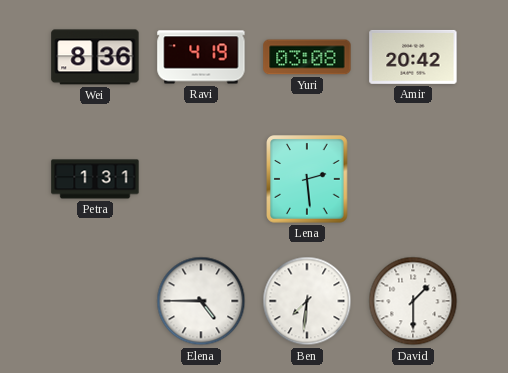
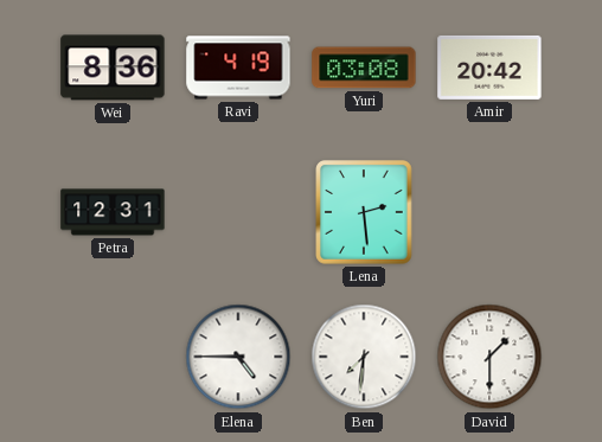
Petra: 1:31 -> 12:31
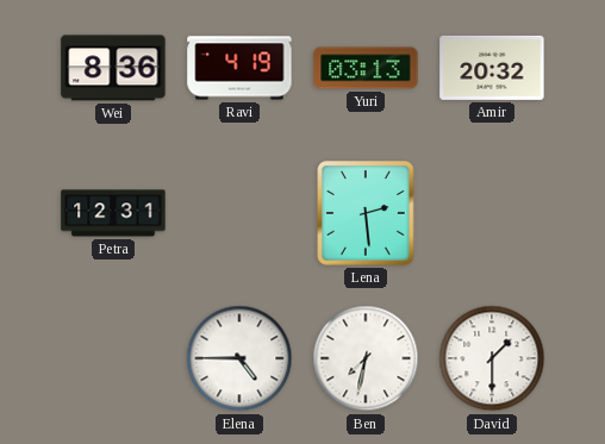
Yuri: 03:08 -> 03:13
Amir: 20:42 -> 20:32
Ben: 7:31 -> 7:32
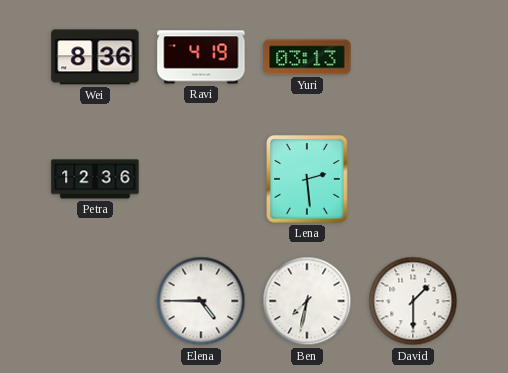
Amir: 20:32 -> none
Petra: 12:31 -> 12:36
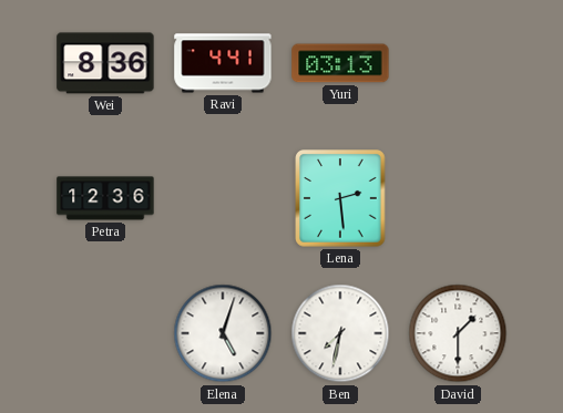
Ravi: 4:19 -> 4:41
Elena: 4:45 -> 5:03
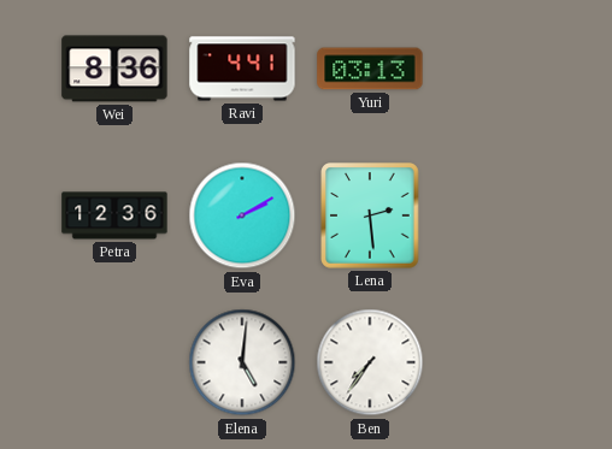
Eva: none -> 2:10
Elena: 5:03 -> 5:01
Ben: 7:32 -> 7:36
David: 1:30 -> none
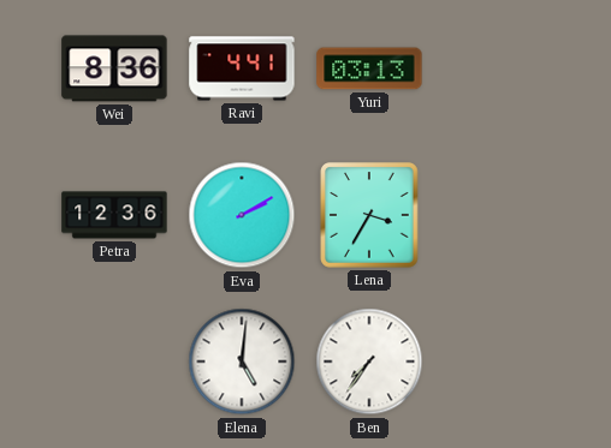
Lena: 2:29 -> 3:35
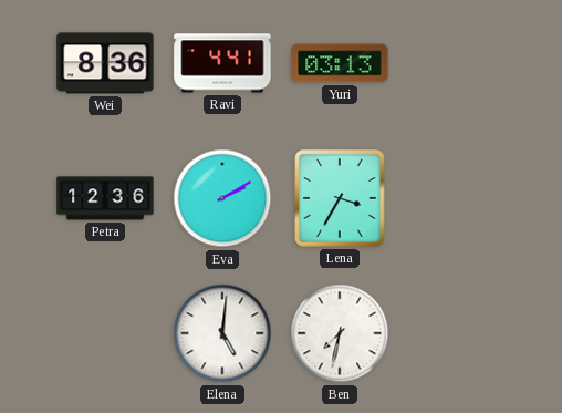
Ben: 7:36 -> 7:32
